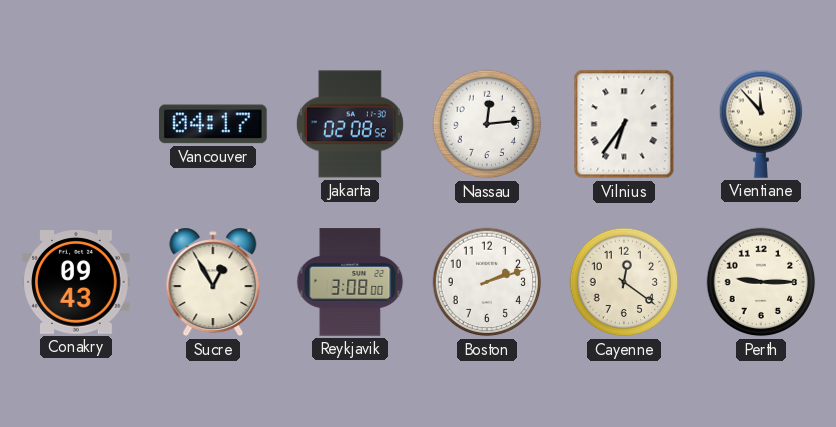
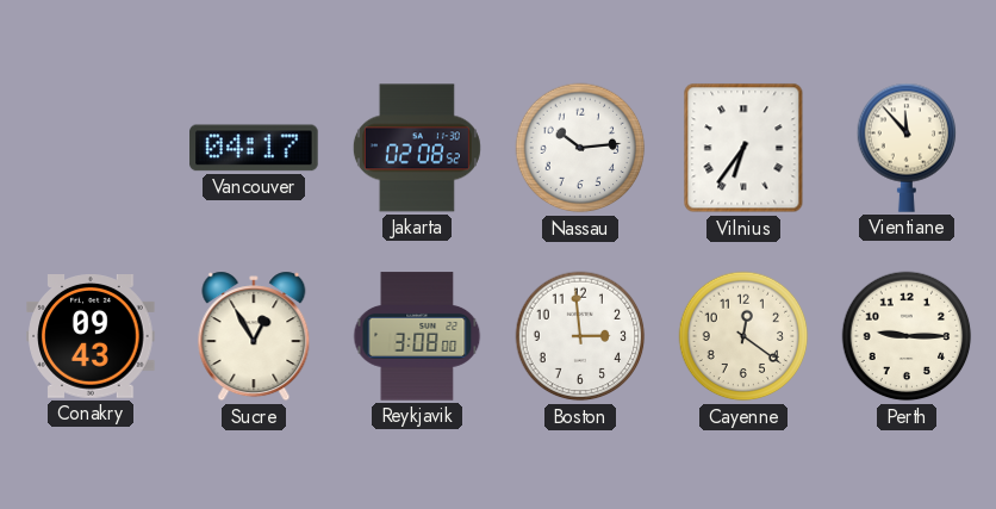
Nassau: 12:14 -> 10:14
Boston: 2:12 -> 2:59
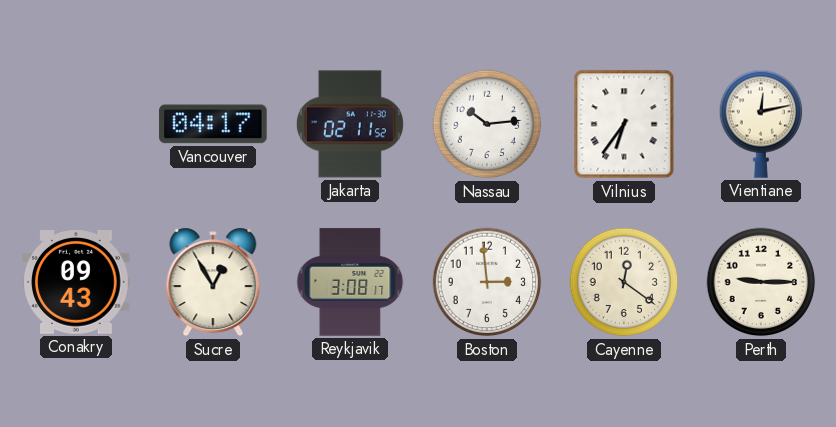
Jakarta: 02:08 -> 02:11
Vientiane: 11:53 -> 12:13
Reykjavik: 3:08:00 -> 3:08:17
